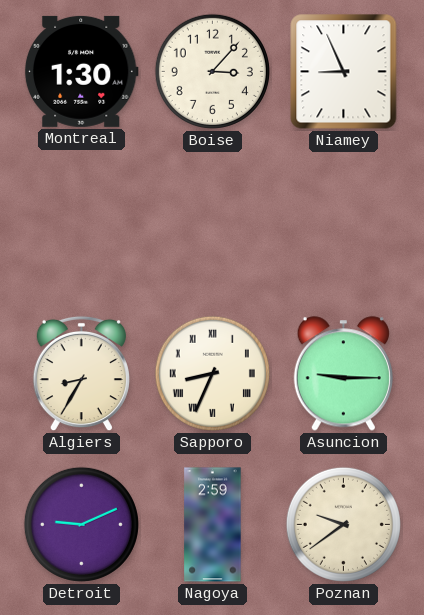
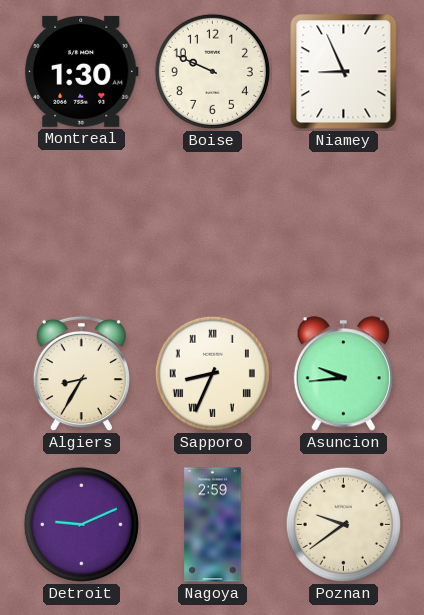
Boise: 3:07 -> 9:49
Asuncion: 9:15 -> 9:44
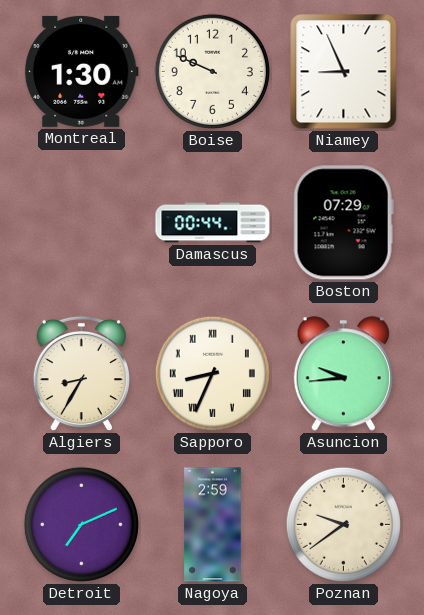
Damascus: none -> 00:44
Boston: none -> 07:29
Detroit: 9:11 -> 7:11
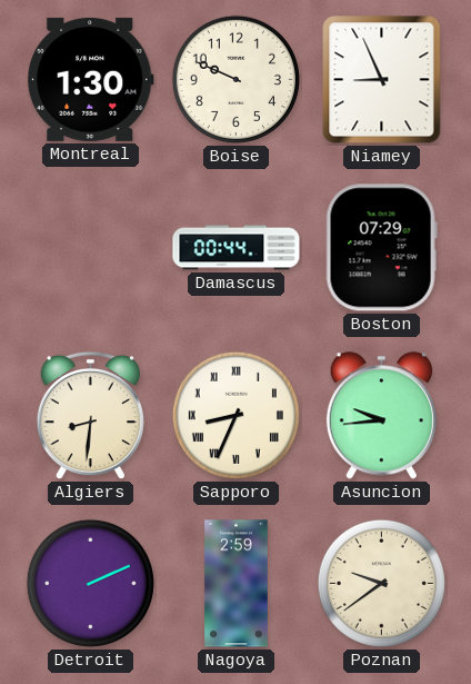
Algiers: 8:35 -> 8:31
Detroit: 7:11 -> 2:11
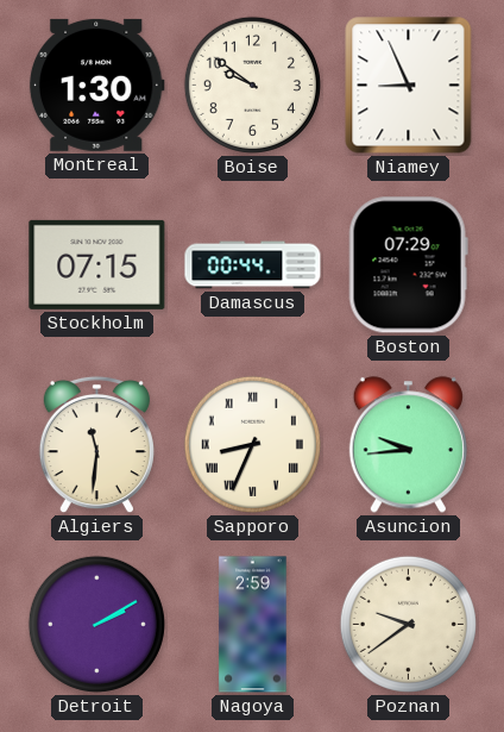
Boise: 9:49 -> 9:51
Stockholm: none -> 07:15
Algiers: 8:31 -> 11:31
Detroit: 2:11 -> 2:10
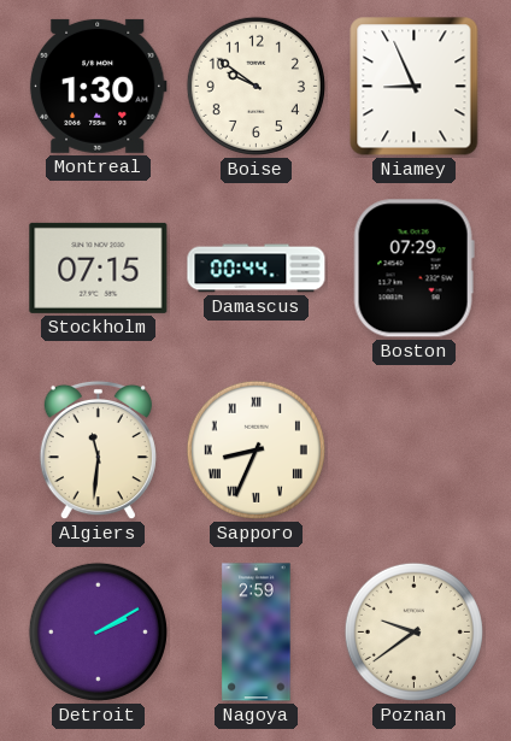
Asuncion: 9:44 -> none
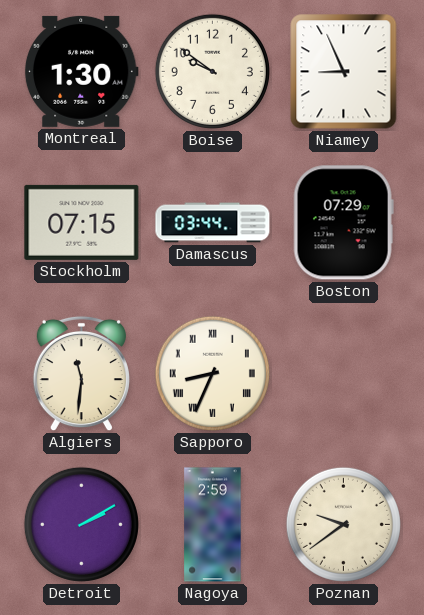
Damascus: 00:44 -> 03:44
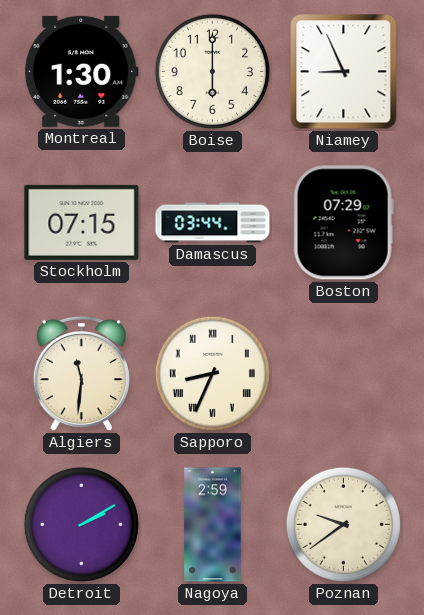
Boise: 9:51 -> 6:00
